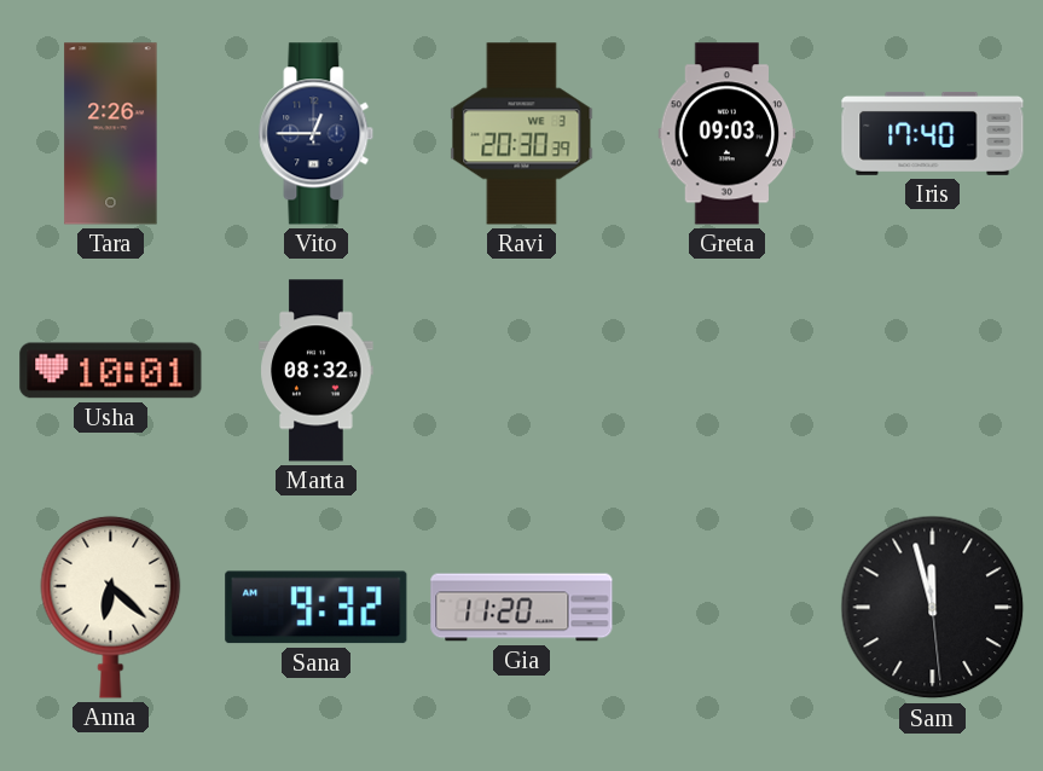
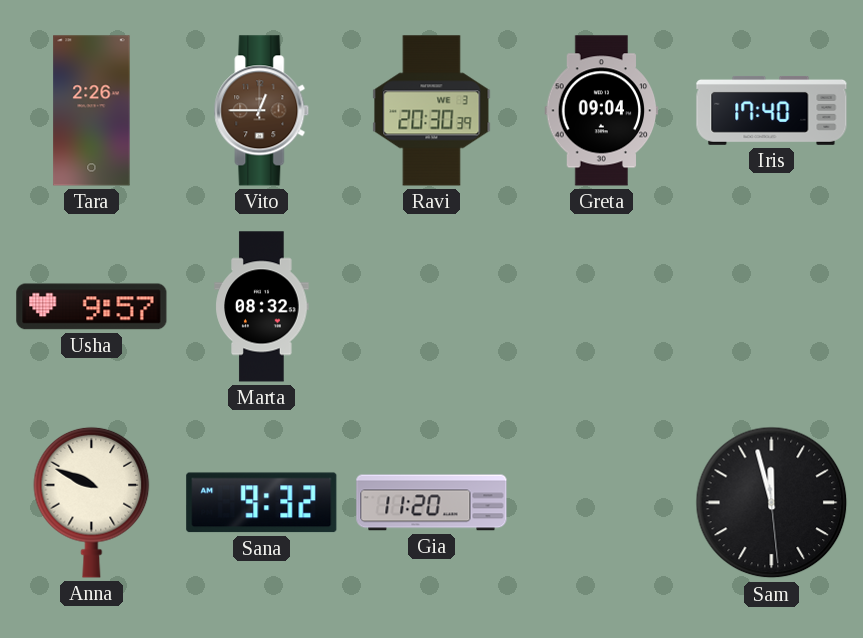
Vito dial: navy -> brown
Greta: 09:03 -> 09:04
Usha: 10:01 -> 9:57
Anna: 6:22 -> 9:49
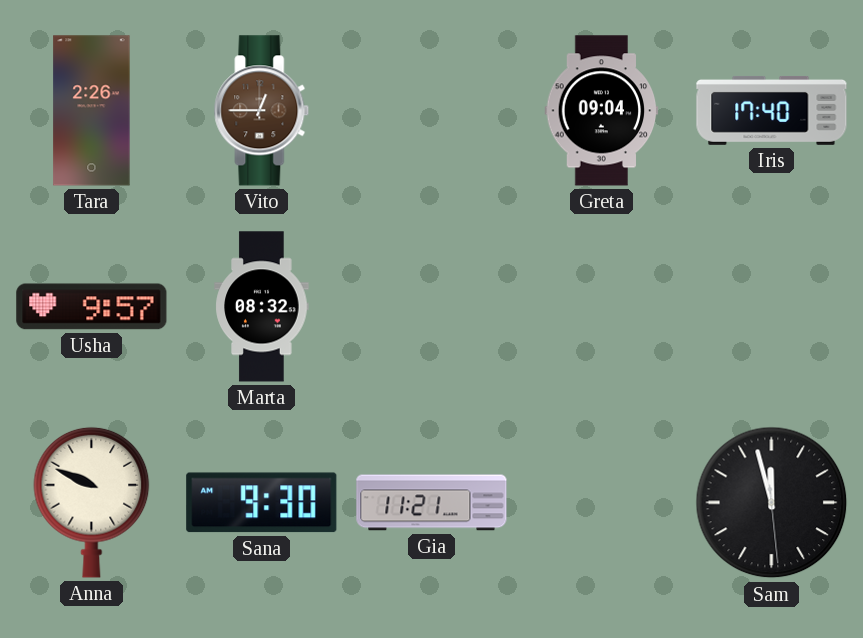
Ravi: 20:30 -> none
Sana: 9:32 -> 9:30
Gia: 11:20 -> 11:21
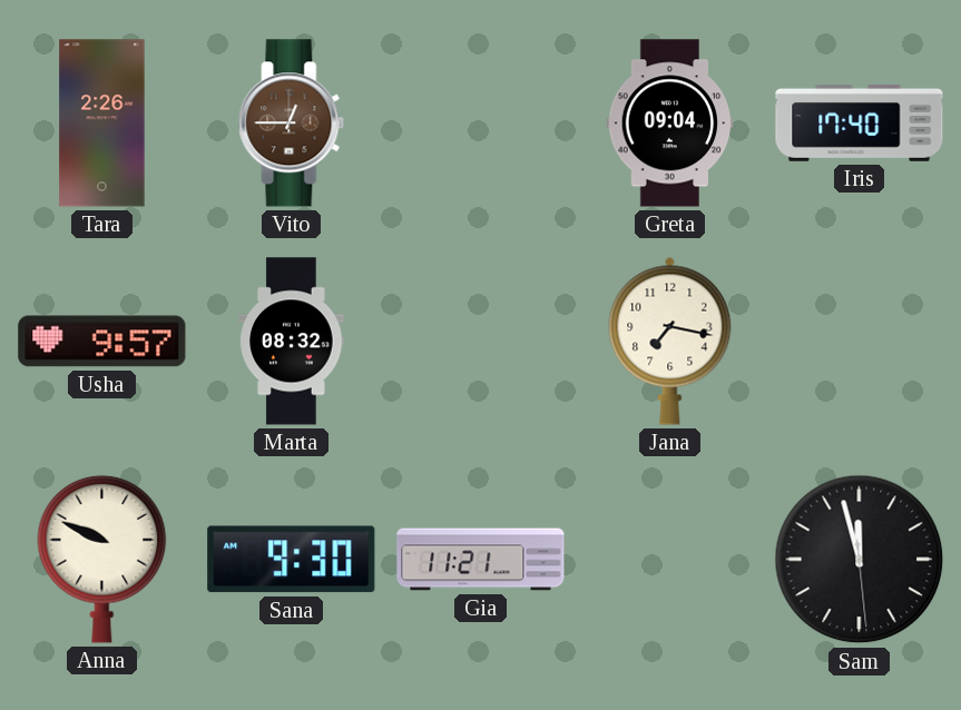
Jana: none -> 7:17
